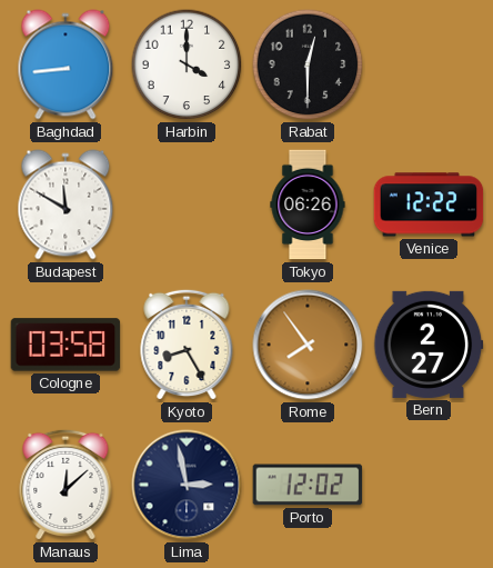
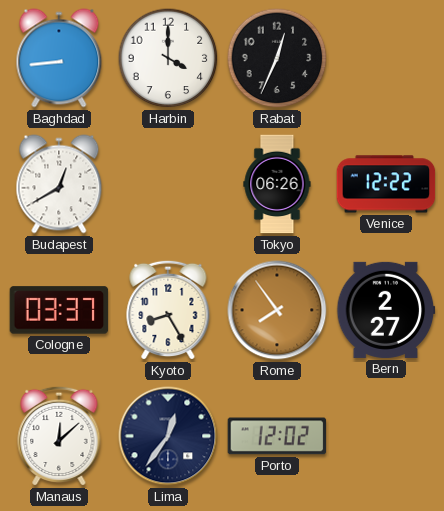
Rabat: 12:30 -> 12:34
Budapest: 11:50 -> 12:40
Cologne: 03:58 -> 03:37
Lima: 2:58 -> 12:36
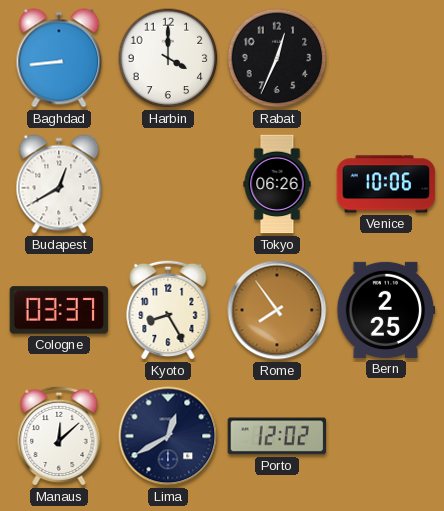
Venice: 12:22 -> 10:06
Bern: 2:27 -> 2:25
Lima: 12:36 -> 12:40
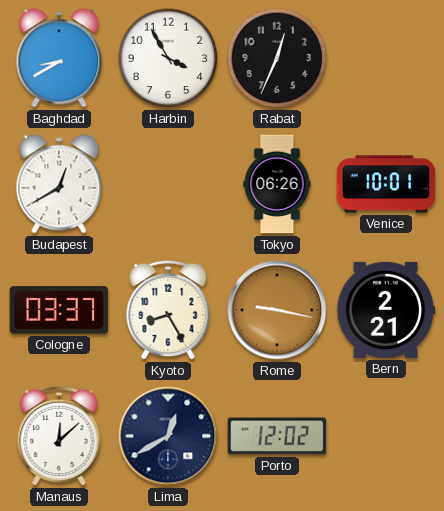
Baghdad: 8:44 -> 8:40
Harbin: 4:00 -> 3:55
Venice: 10:06 -> 10:01
Rome: 7:54 -> 9:17
Bern: 2:25 -> 2:21
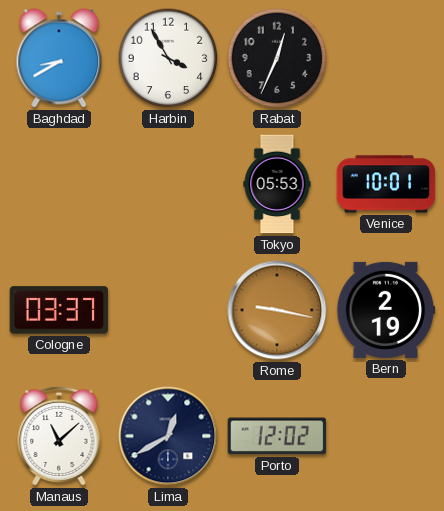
Budapest: 12:40 -> none
Tokyo: 06:26 -> 05:53
Kyoto: 8:25 -> none
Bern: 2:21 -> 2:19
Manaus: 12:08 -> 11:08
